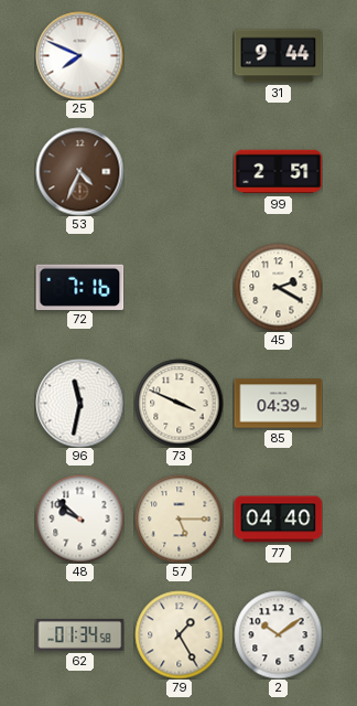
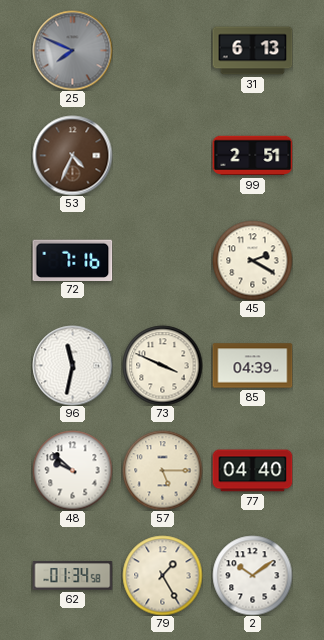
25 dial: white -> grey
31: 9:44 -> 6:13
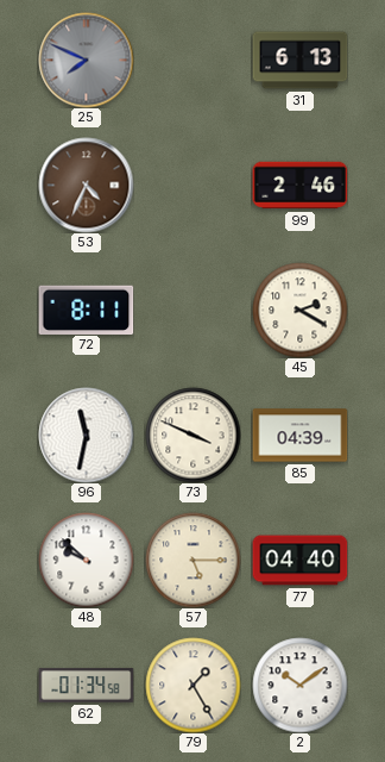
99: 2:51 -> 2:46
72: 7:16 -> 8:11
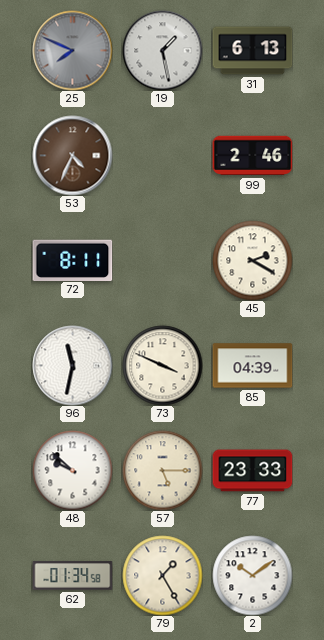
19: none -> 1:28
77: 04:40 -> 23:33
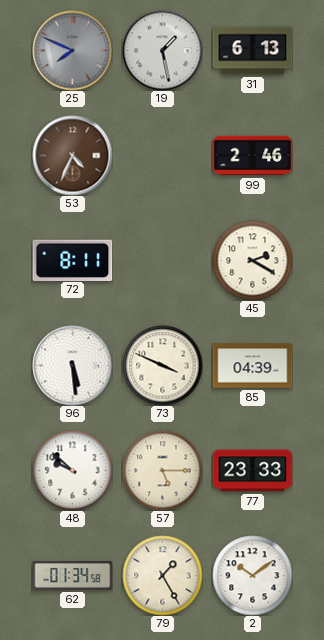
96: 11:32 -> 5:29
